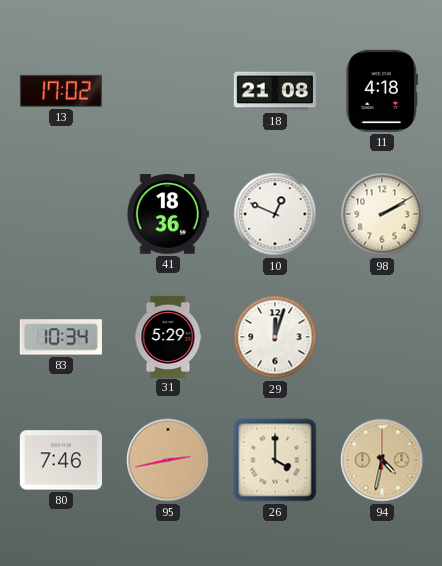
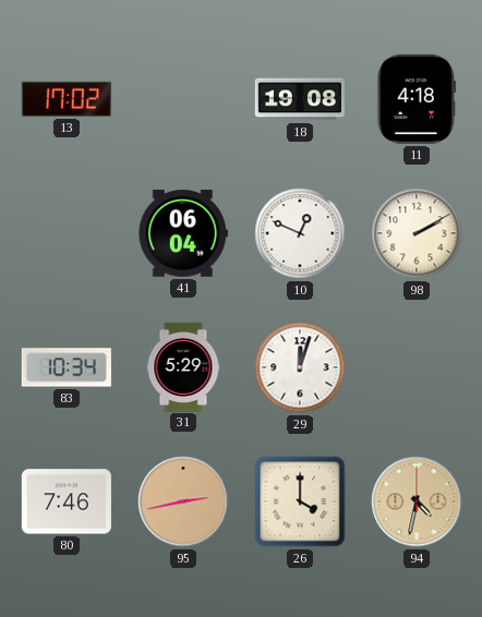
18: 21:08 -> 19:08
41: 18:36 -> 06:04
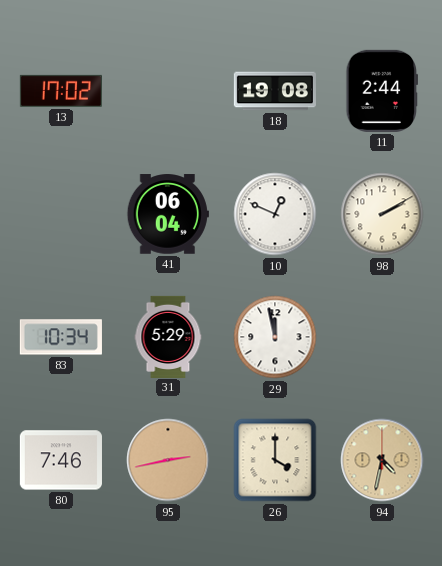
11: 4:18 -> 2:44
29: 12:03 -> 11:58
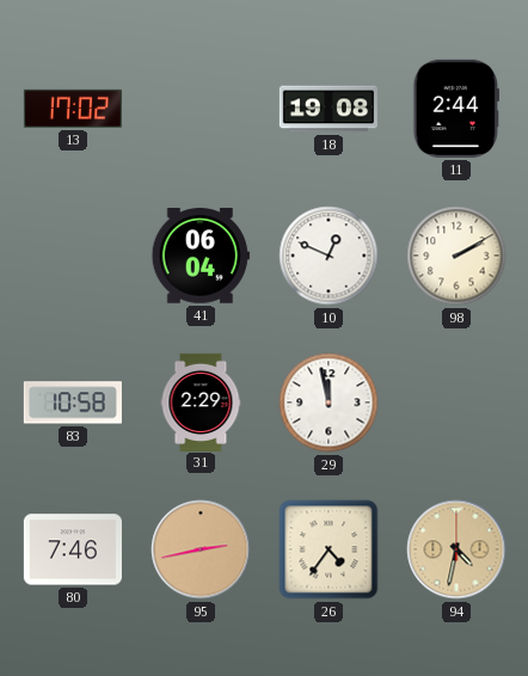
83: 10:34 -> 10:58
31: 5:29 -> 2:29
26: 4:00 -> 4:36
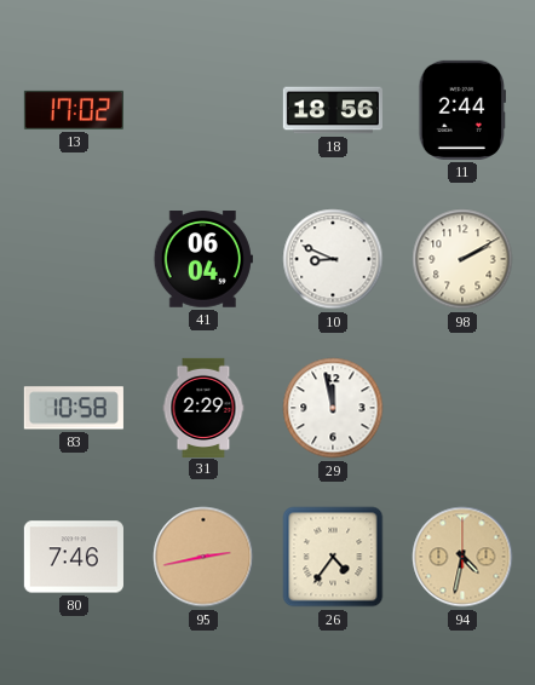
18: 19:08 -> 18:56
10: 12:49 -> 8:49
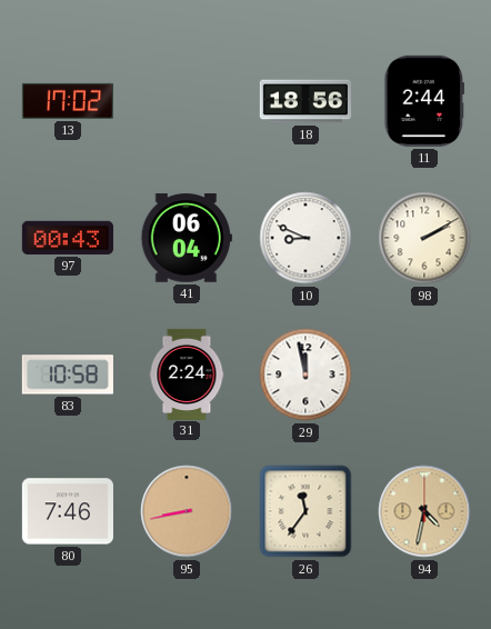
97: none -> 00:43
31: 2:29 -> 2:24
95: 2:43 -> 8:43
26: 4:36 -> 11:36
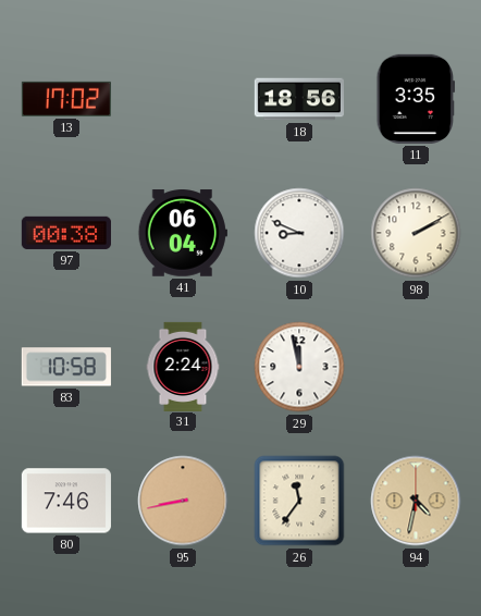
11: 2:44 -> 3:35
97: 00:43 -> 00:38
